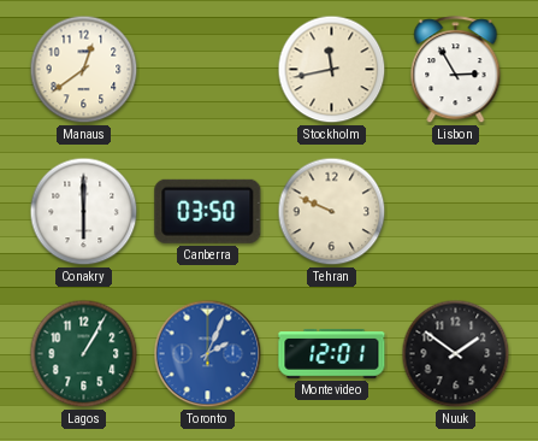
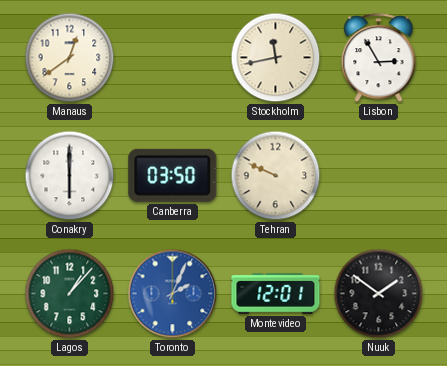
Lagos: 1:05 -> 1:07
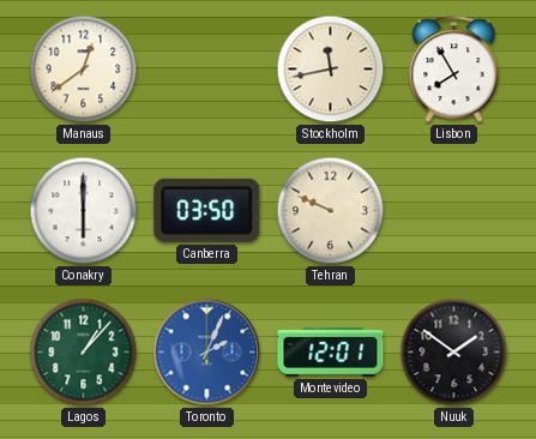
Lisbon: 2:55 -> 7:55
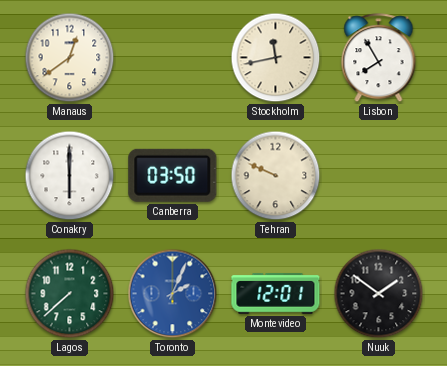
Lagos: 1:07 -> 7:38
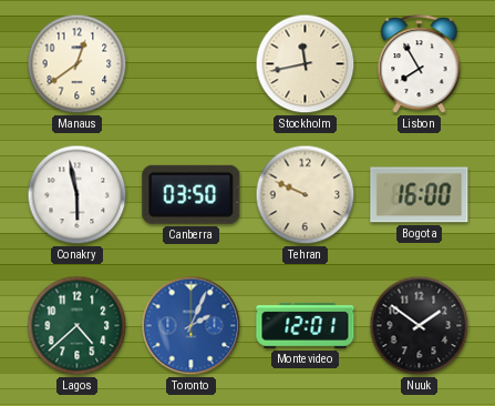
Conakry: 6:00 -> 5:58
Bogota: none -> 16:00
Lagos: 7:38 -> 4:38
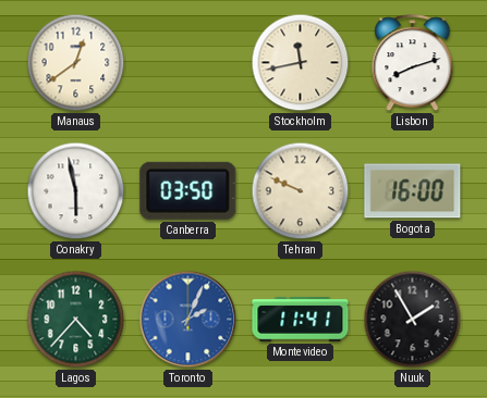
Lisbon: 7:55 -> 8:12
Lagos: 4:38 -> 4:37
Montevideo: 12:01 -> 11:41
Nuuk: 1:51 -> 1:55
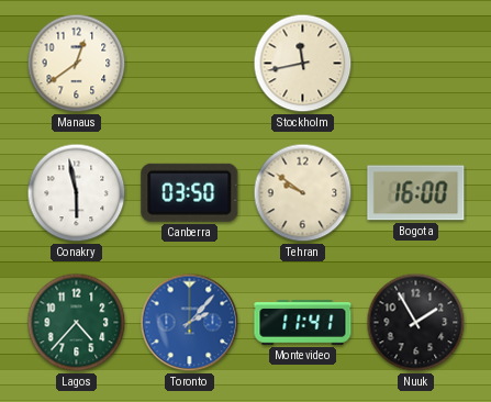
Lisbon: 8:12 -> none
Tehran: 9:49 -> 9:51
Toronto: 2:04 -> 2:07
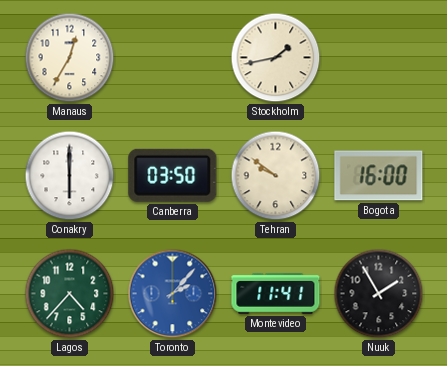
Manaus: 12:39 -> 12:35
Stockholm: 11:43 -> 1:43
Conakry: 5:58 -> 6:00
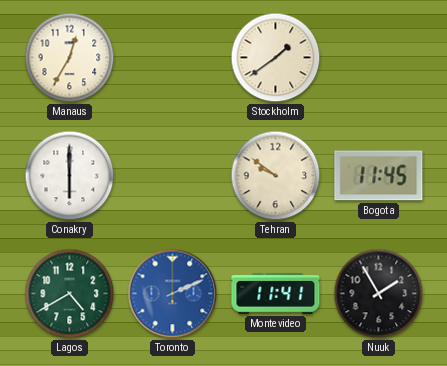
Stockholm: 1:43 -> 1:39
Canberra: 03:50 -> none
Bogota: 16:00 -> 11:45
Lagos: 4:37 -> 4:40
Toronto: 2:07 -> 2:11
